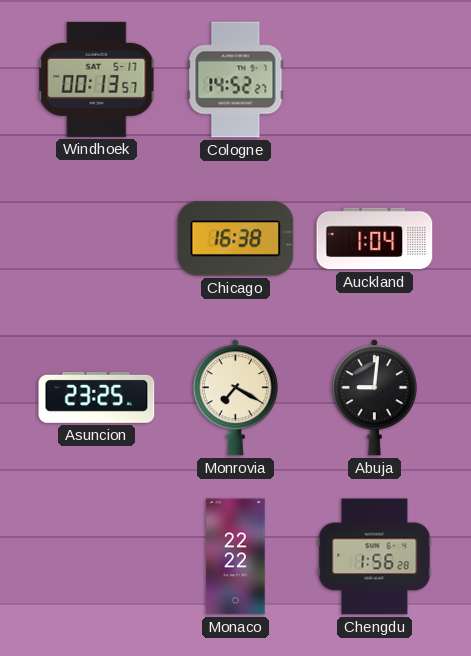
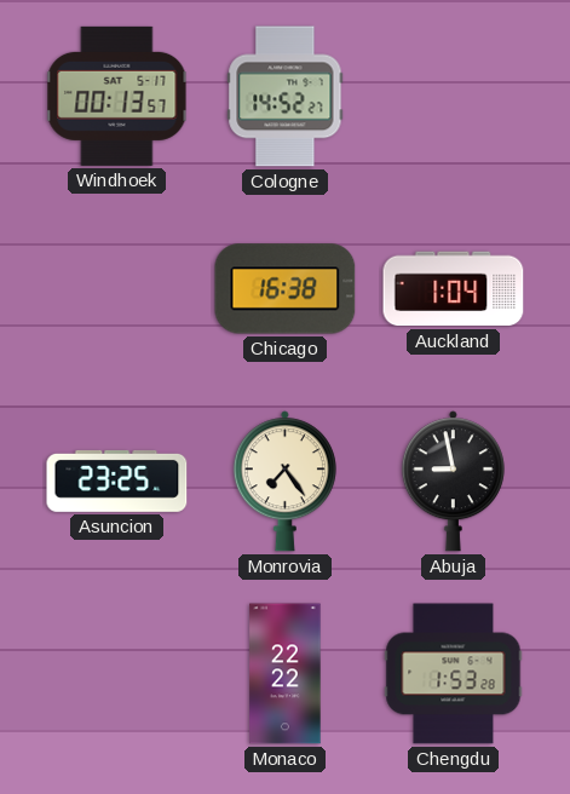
Monrovia: 7:20 -> 7:24
Abuja: 9:01 -> 8:58
Chengdu: 1:56 -> 1:53
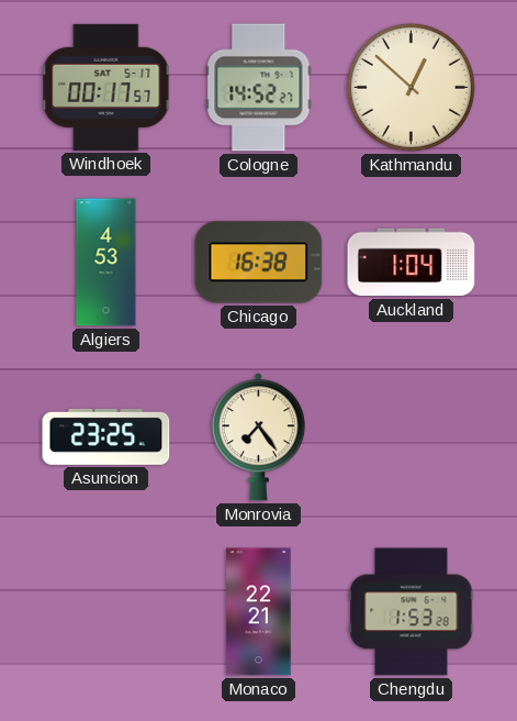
Windhoek: 00:13 -> 00:17
Kathmandu: none -> 12:52
Algiers: none -> 4:53
Abuja: 8:58 -> none
Monaco: 22:22 -> 22:21
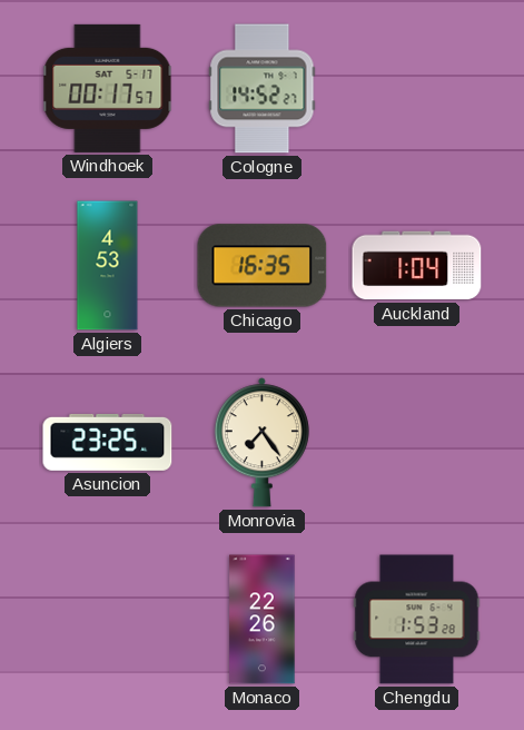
Kathmandu: 12:52 -> none
Chicago: 16:38 -> 16:35
Monaco: 22:21 -> 22:26
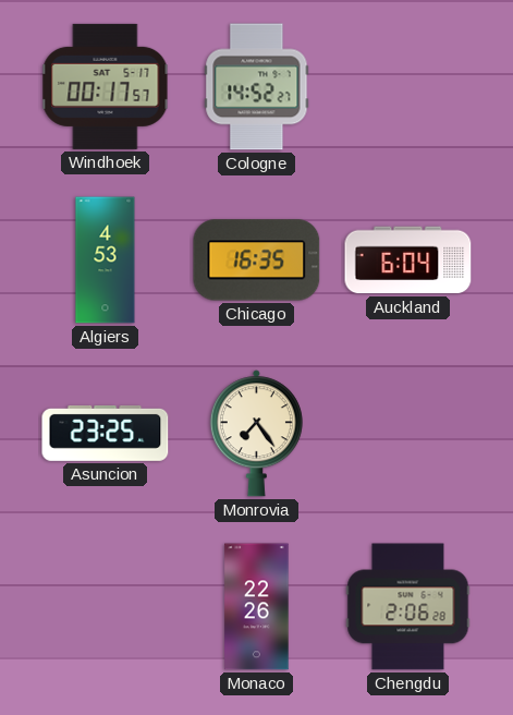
Auckland: 1:04 -> 6:04
Chengdu: 1:53 -> 2:06
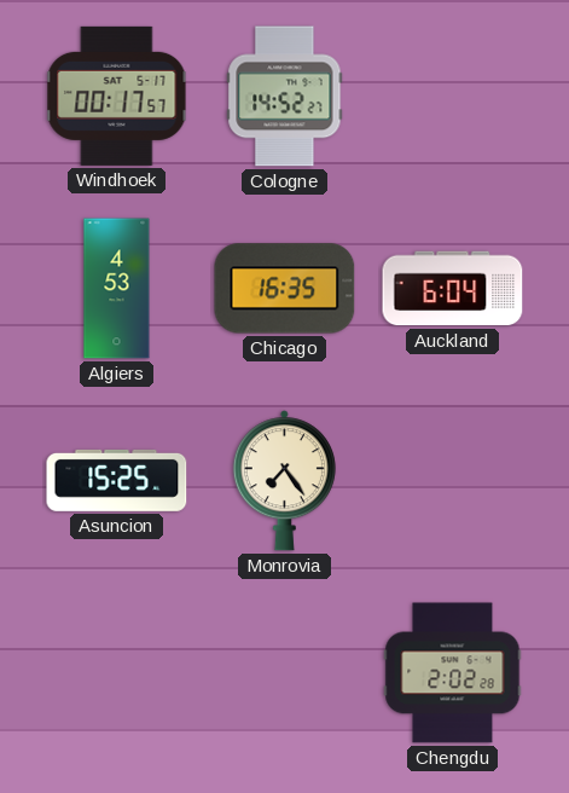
Asuncion: 23:25 -> 15:25
Monaco: 22:26 -> none
Chengdu: 2:06 -> 2:02
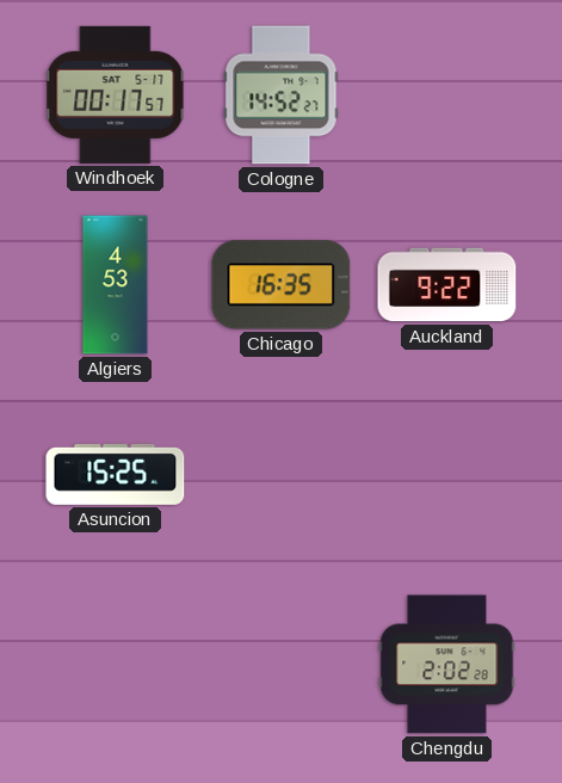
Auckland: 6:04 -> 9:22
Monrovia: 7:24 -> none
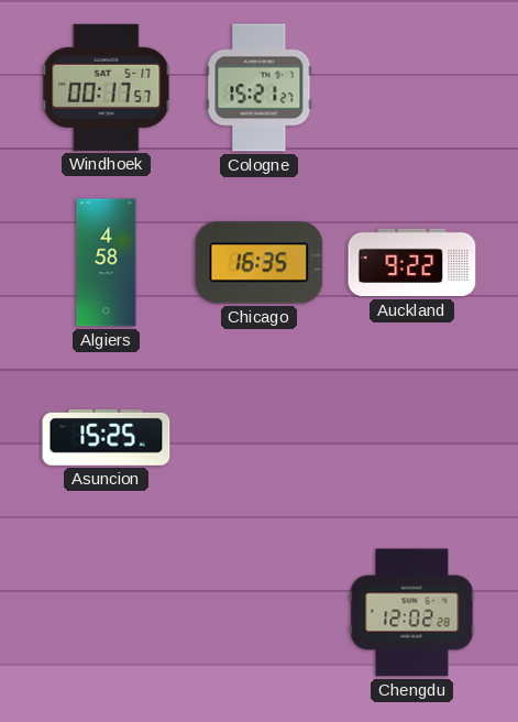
Cologne: 14:52 -> 15:21
Algiers: 4:53 -> 4:58
Chengdu: 2:02 -> 12:02
